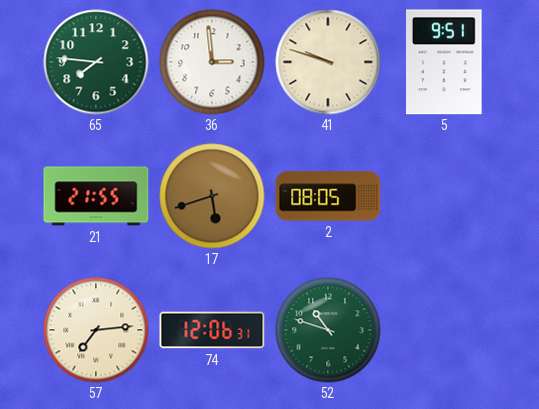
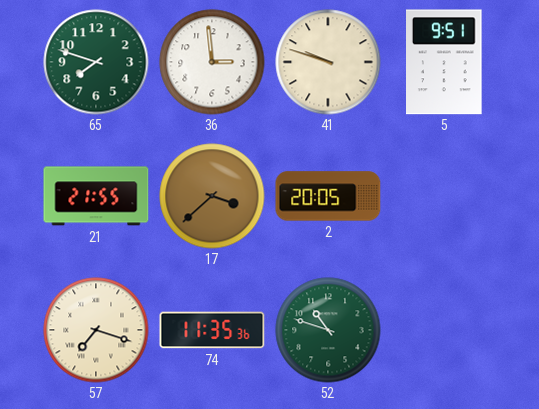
65: 7:46 -> 7:48
17: 5:42 -> 3:38
2: 08:05 -> 20:05
57: 7:14 -> 7:18
74: 12:06 -> 11:35
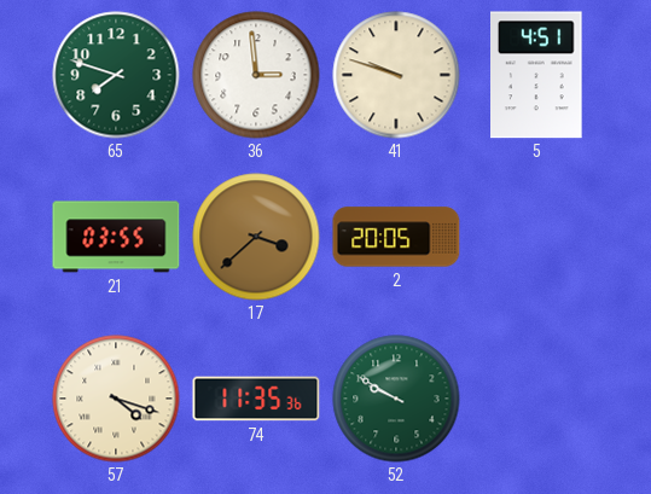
5: 9:51 -> 4:51
21: 21:55 -> 03:55
57: 7:18 -> 4:18
52: 10:48 -> 9:50
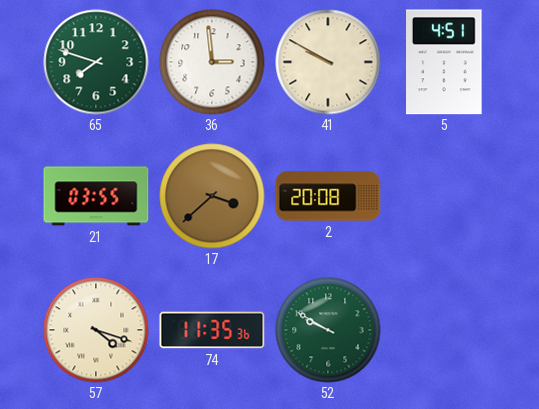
41: 9:48 -> 9:50
2: 20:05 -> 20:08
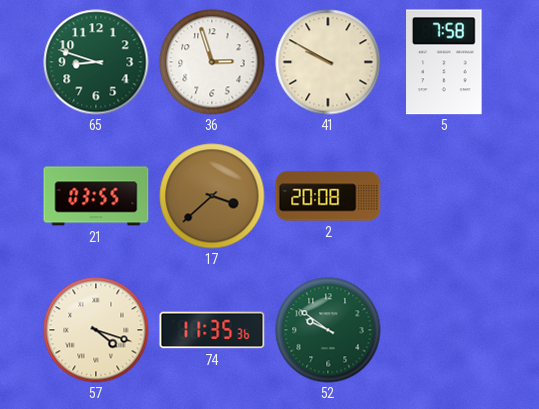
65: 7:48 -> 8:48
36: 2:59 -> 2:57
5: 4:51 -> 7:58
52: 9:50 -> 9:51
